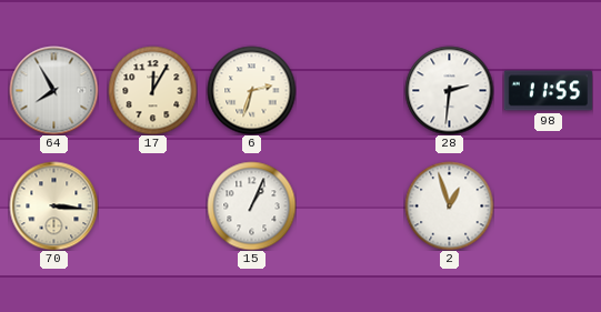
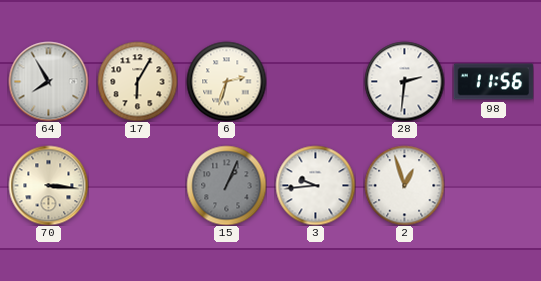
17: 12:05 -> 6:05
98: 11:55 -> 11:56
15 dial: white -> grey
3: none -> 9:44
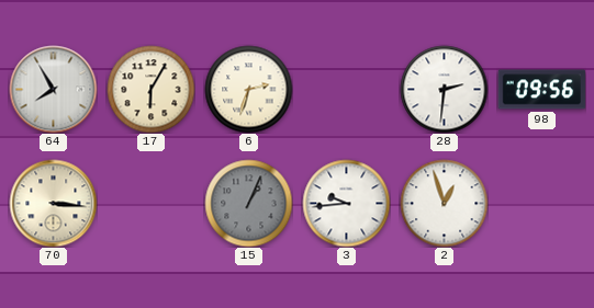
98: 11:56 -> 09:56
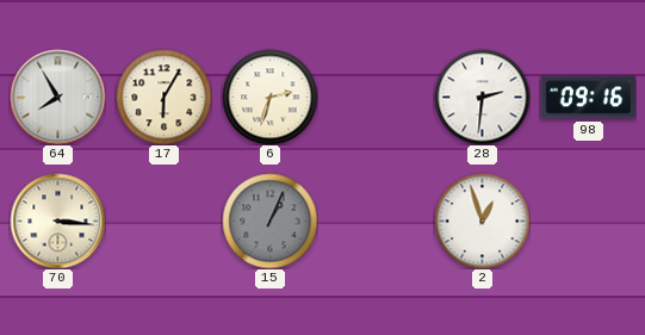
98: 09:56 -> 09:16
3: 9:44 -> none
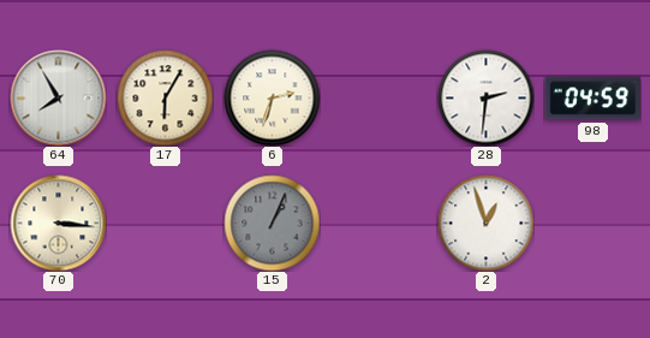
98: 09:16 -> 04:59
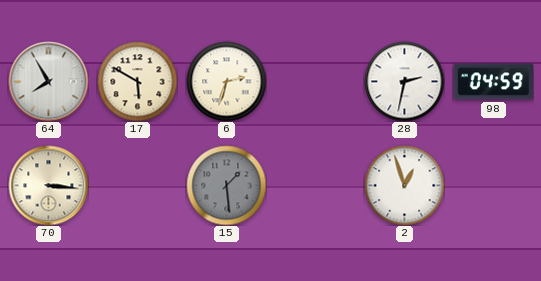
17: 6:05 -> 5:50
28: 2:31 -> 2:32
15: 1:04 -> 1:29
